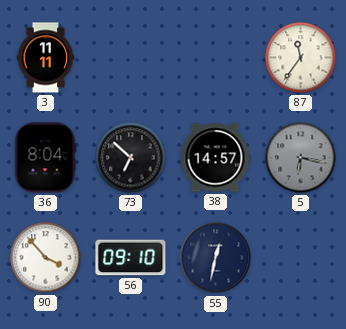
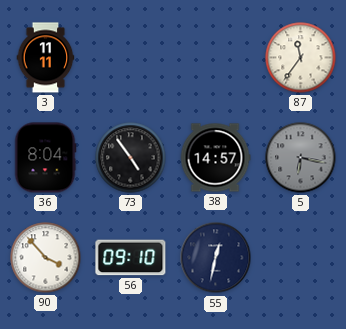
73: 6:52 -> 4:54
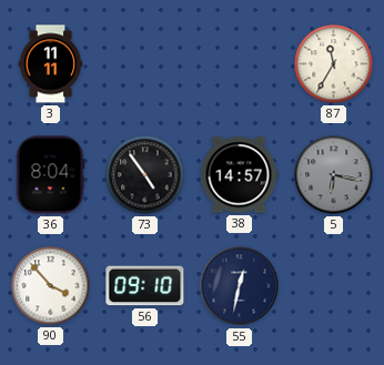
87: 11:36 -> 11:35
